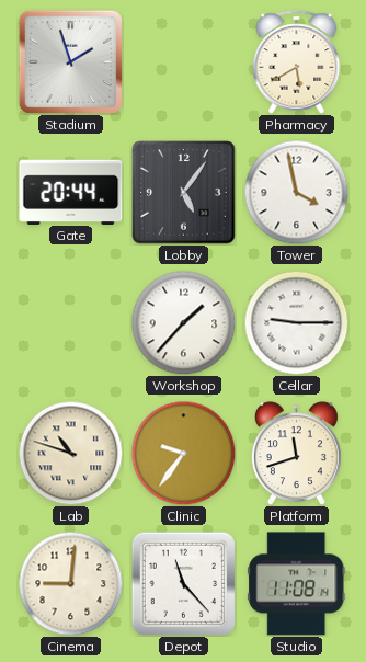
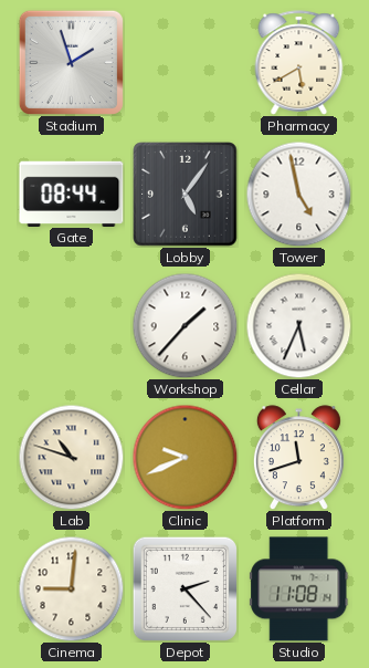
Gate: 20:44 -> 08:44
Tower: 3:58 -> 4:58
Cellar: 9:15 -> 5:34
Clinic: 9:36 -> 9:41
Depot: 11:23 -> 2:23
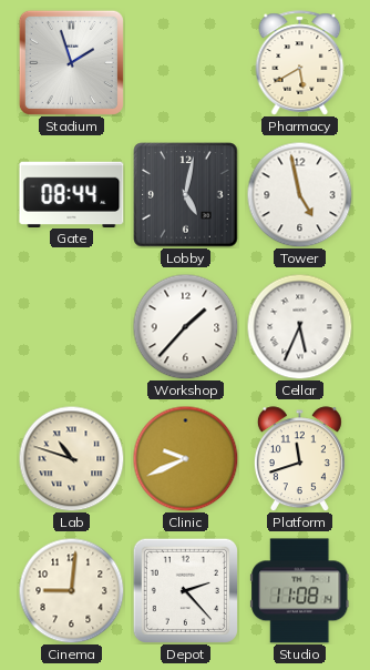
Lobby: 5:06 -> 5:02
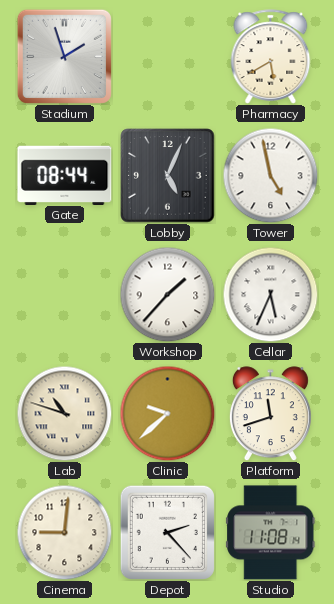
Lobby: 5:02 -> 5:04
Clinic: 9:41 -> 9:38
